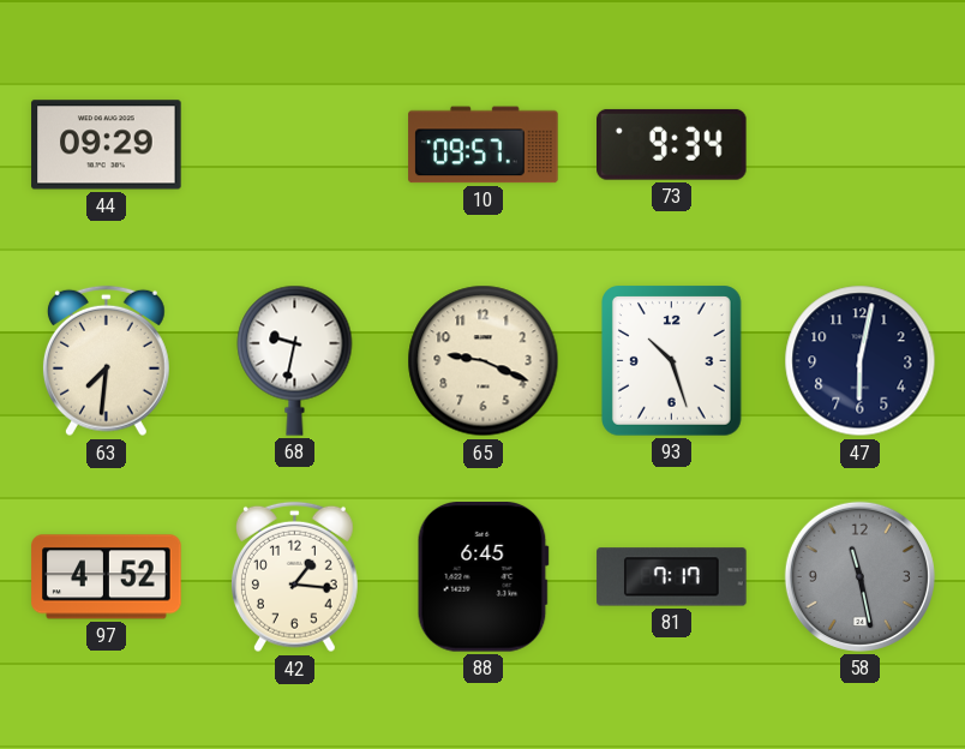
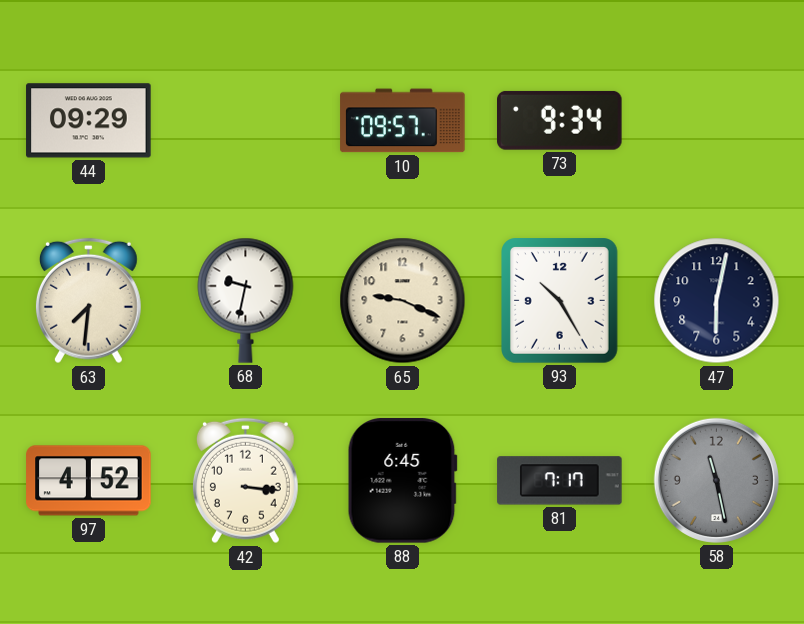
93: 10:27 -> 10:25
42: 1:16 -> 3:16
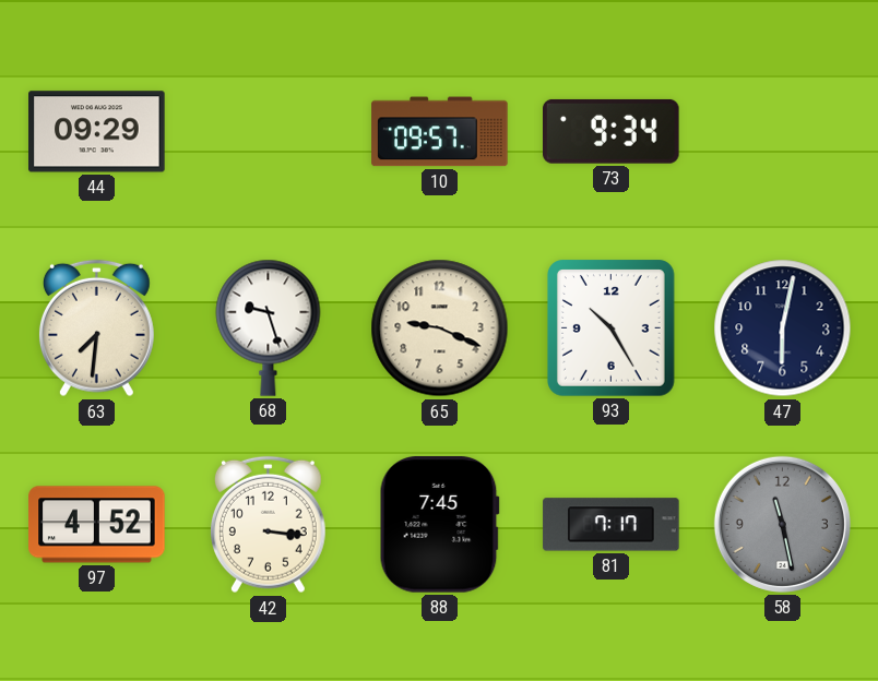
68: 9:32 -> 9:27
88: 6:45 -> 7:45
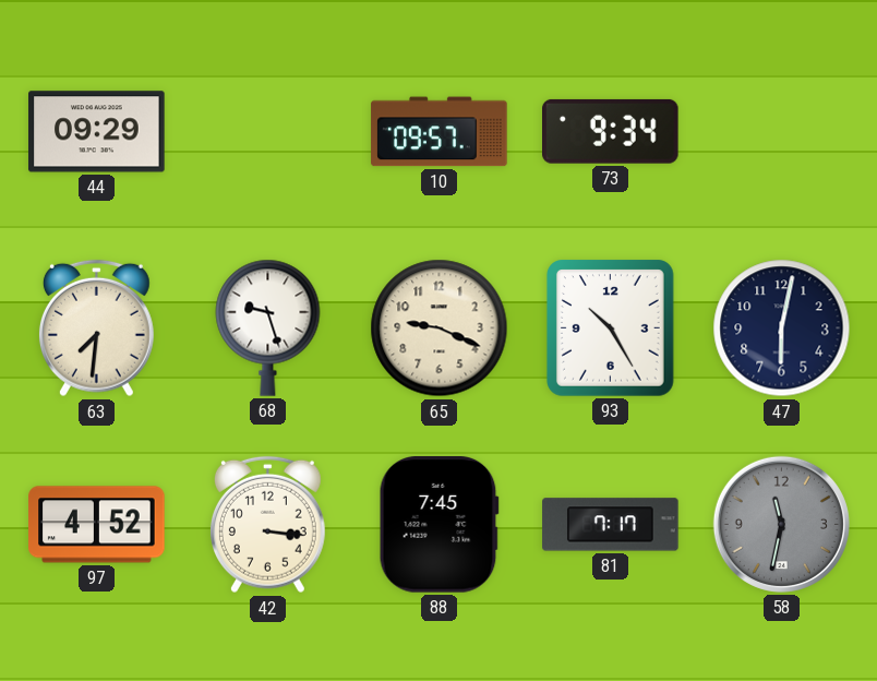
58: 11:28 -> 11:32
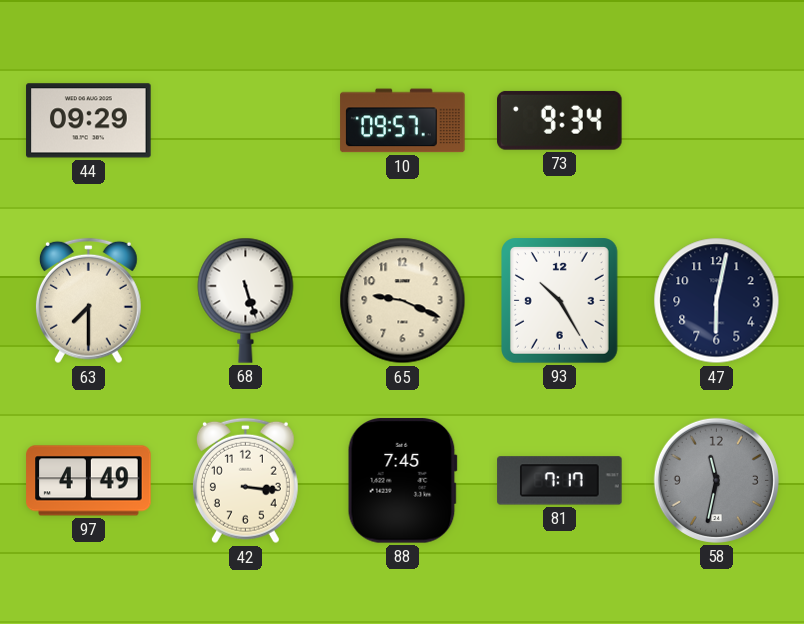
63: 7:31 -> 7:30
68: 9:27 -> 5:27
97: 4:52 -> 4:49
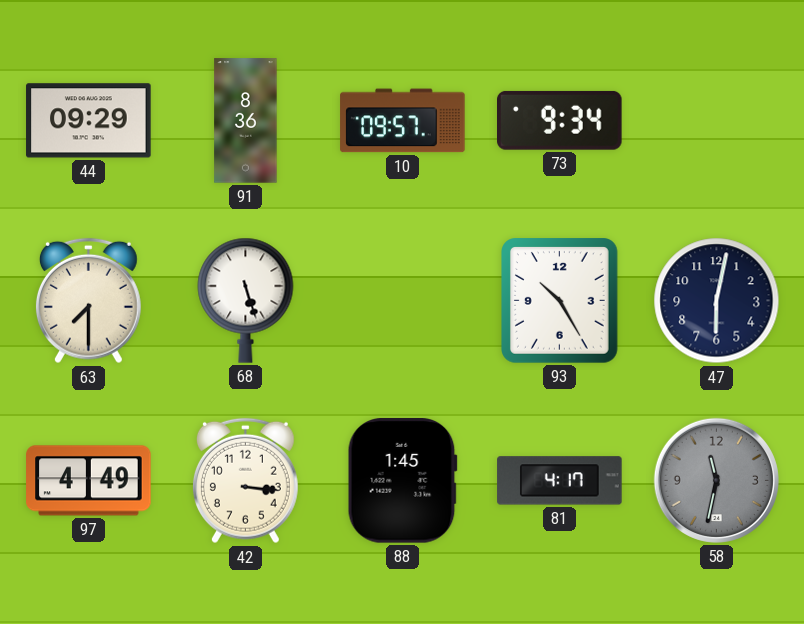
91: none -> 8:36
65: 9:19 -> none
88: 7:45 -> 1:45
81: 7:17 -> 4:17
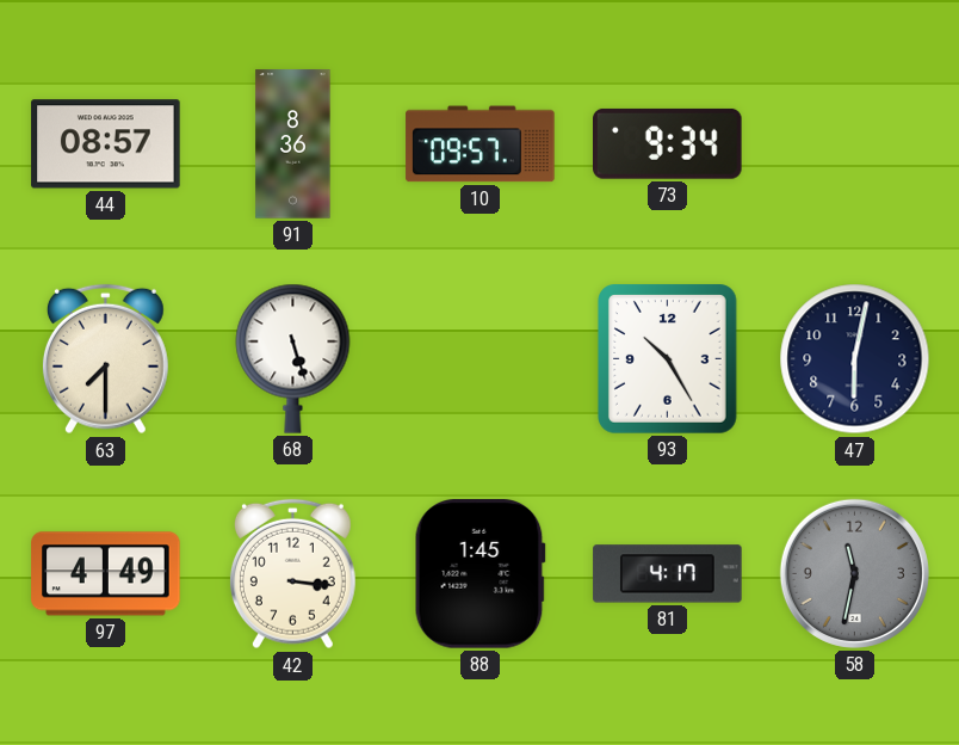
44: 09:29 -> 08:57
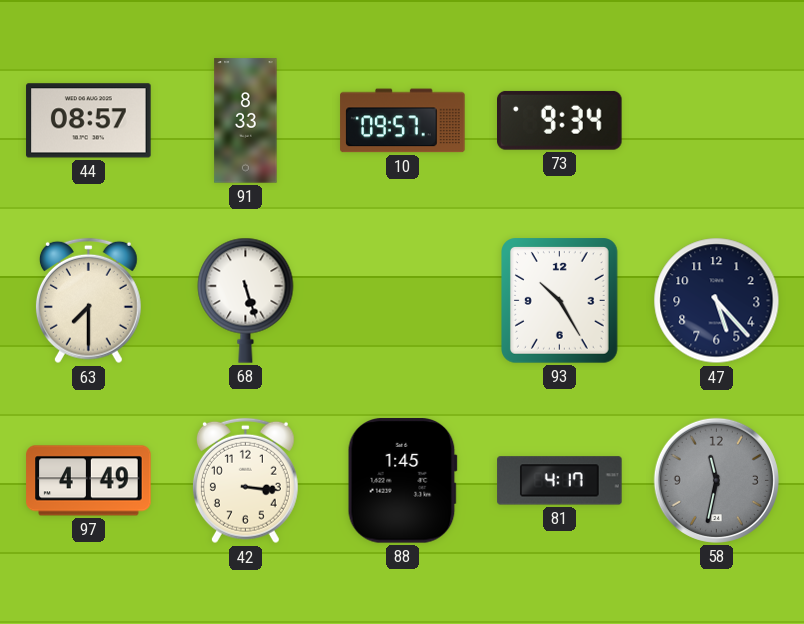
91: 8:36 -> 8:33
47: 6:02 -> 5:23
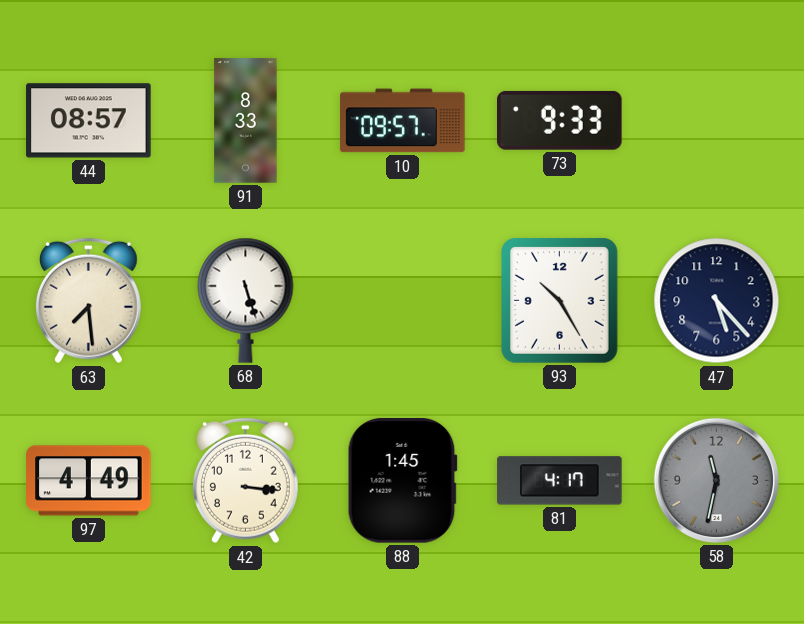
73: 9:34 -> 9:33
63: 7:30 -> 7:29
